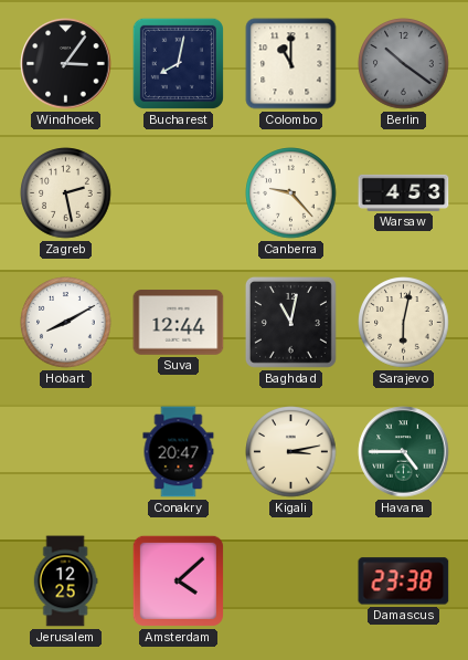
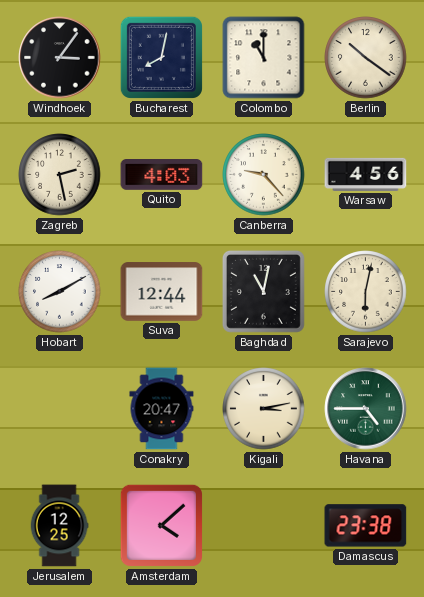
Berlin dial: grey -> cream
Quito: none -> 4:03
Warsaw: 4:53 -> 4:56
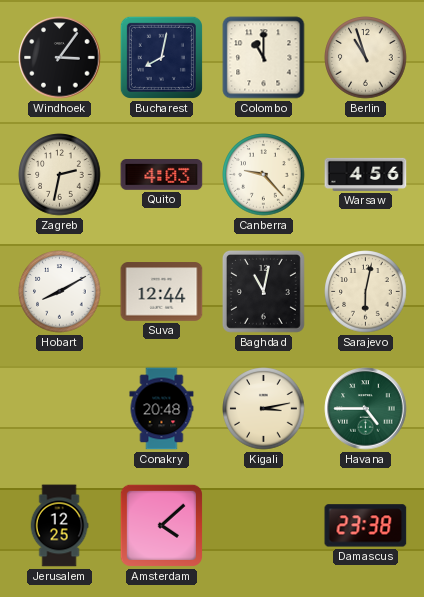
Berlin: 10:21 -> 10:57
Zagreb: 2:28 -> 2:32
Conakry: 20:47 -> 20:48
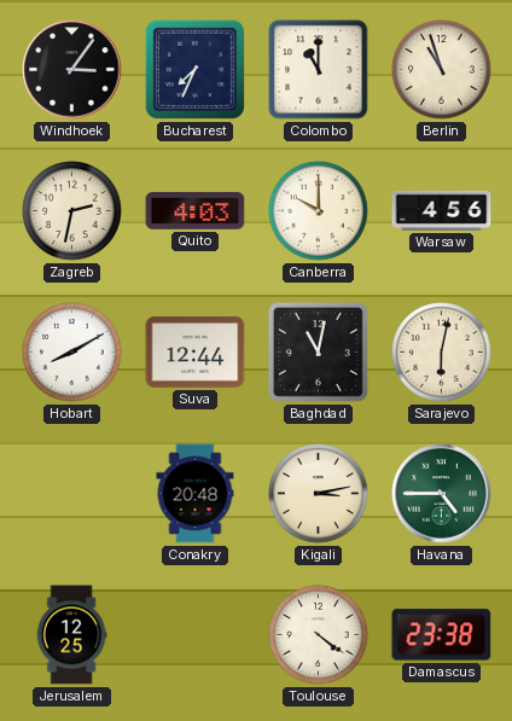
Bucharest: 8:02 -> 7:34
Canberra: 9:23 -> 10:00
Amsterdam: 4:08 -> none
Toulouse: none -> 4:21
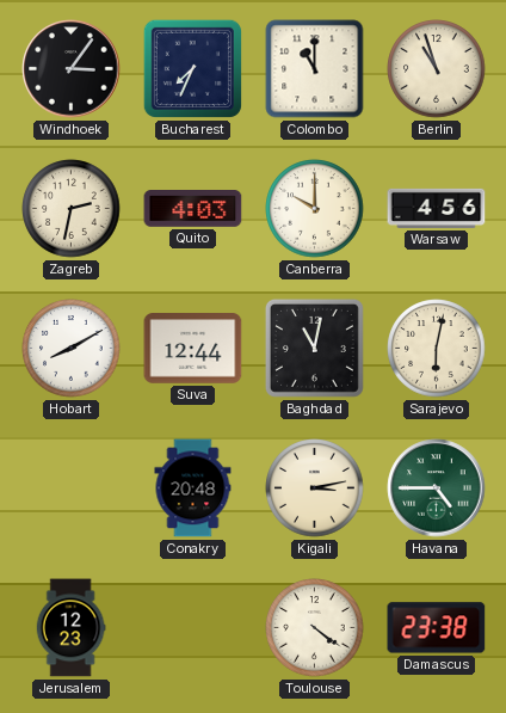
Jerusalem: 12:25 -> 12:23
